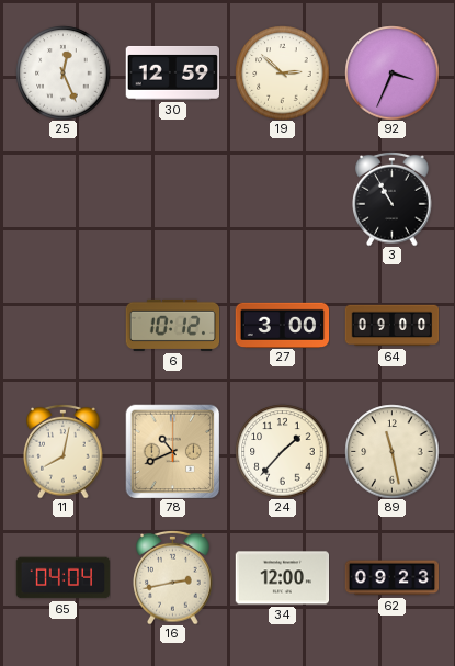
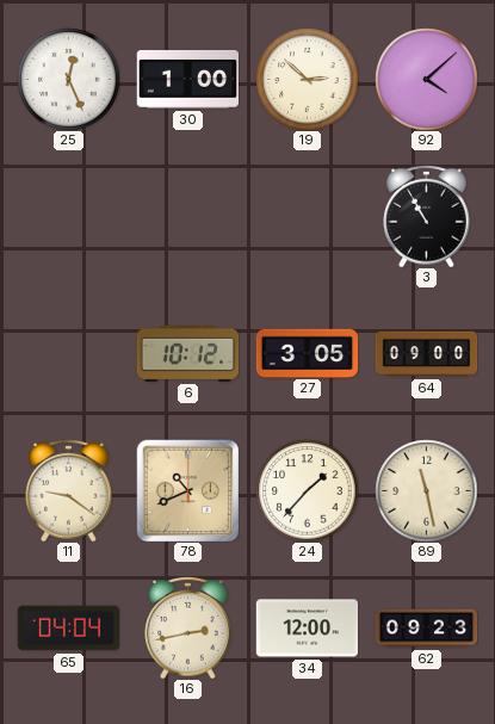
30: 12:59 -> 1:00
92: 3:34 -> 4:08
27: 3:00 -> 3:05
11: 8:02 -> 9:21
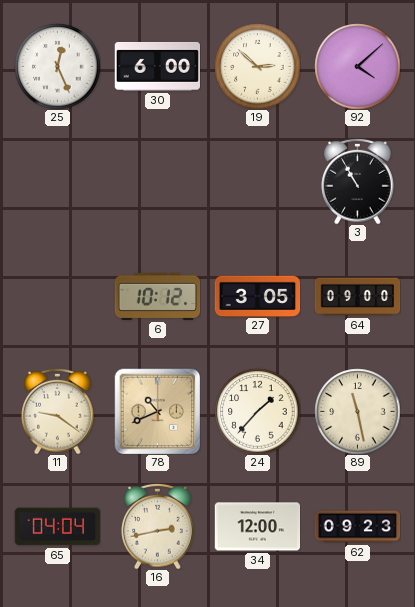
30: 1:00 -> 6:00
